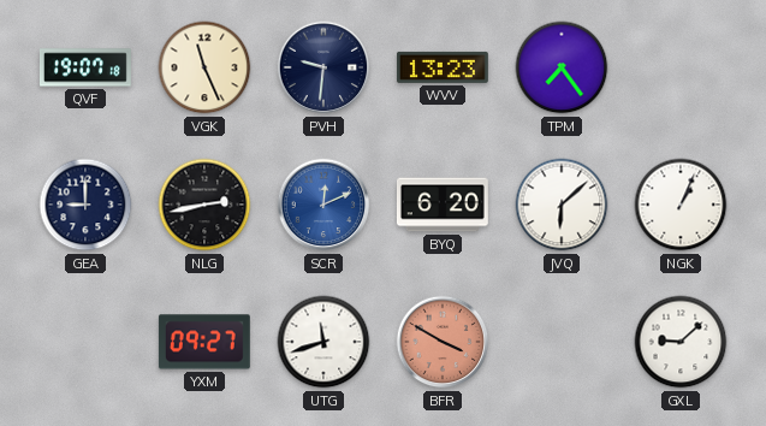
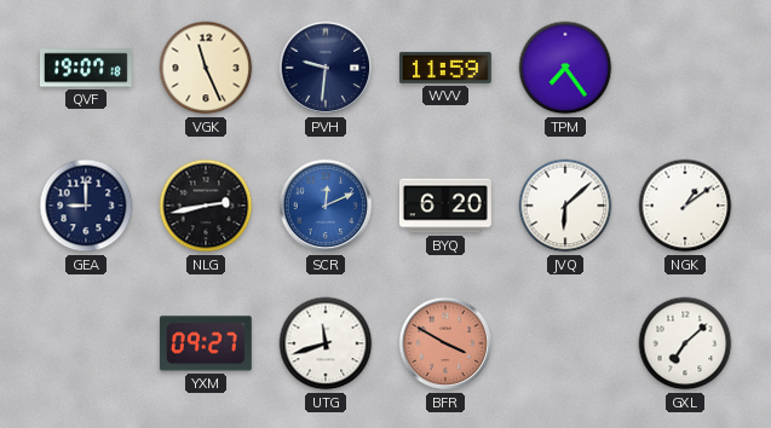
WVV: 13:23 -> 11:59
NGK: 1:04 -> 1:09
GXL: 9:08 -> 7:08
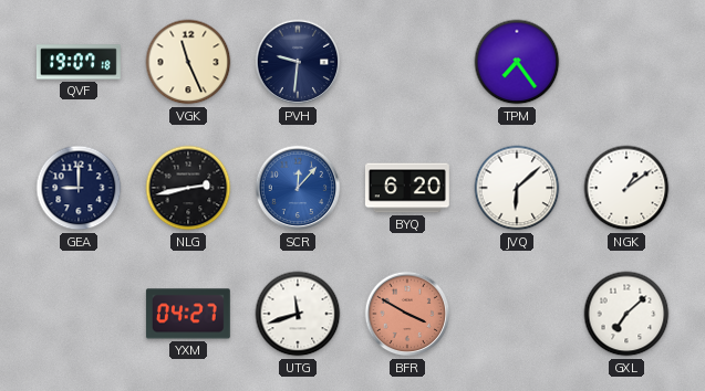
WVV: 11:59 -> none
SCR: 12:11 -> 12:07
YXM: 09:27 -> 04:27
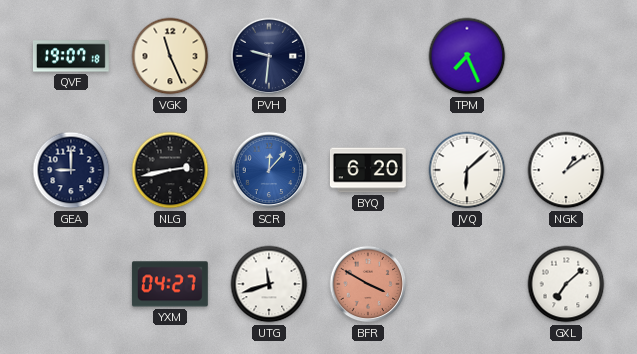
TPM: 7:24 -> 7:26
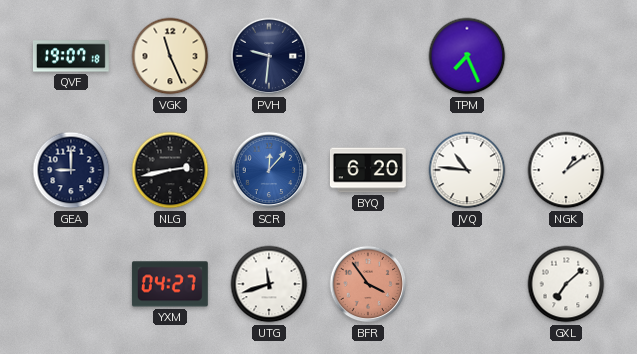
JVQ: 6:08 -> 10:46
BFR: 3:50 -> 3:54
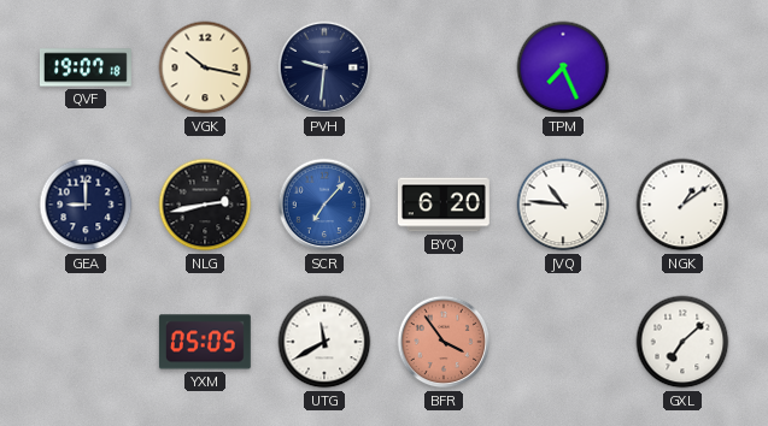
VGK: 11:26 -> 10:17
SCR: 12:07 -> 7:07
YXM: 04:27 -> 05:05
UTG: 11:42 -> 11:40
